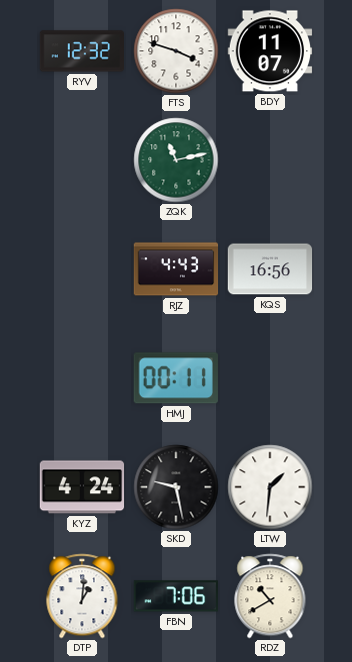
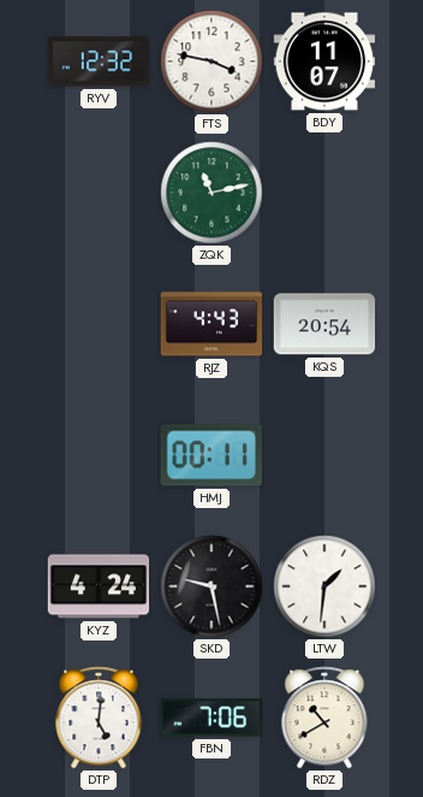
FTS: 3:48 -> 3:47
KQS: 16:56 -> 20:54
DTP: 1:01 -> 5:01
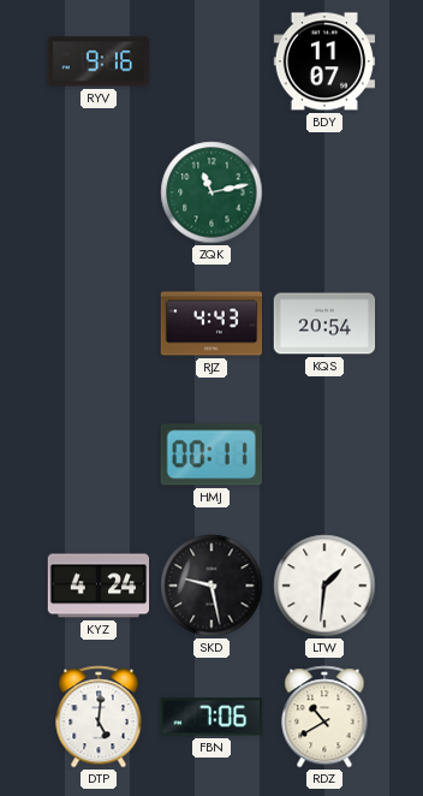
RYV: 12:32 -> 9:16
FTS: 3:47 -> none
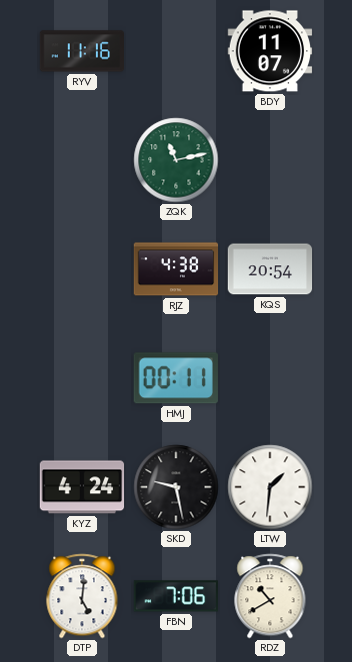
RYV: 9:16 -> 11:16
RJZ: 4:43 -> 4:38
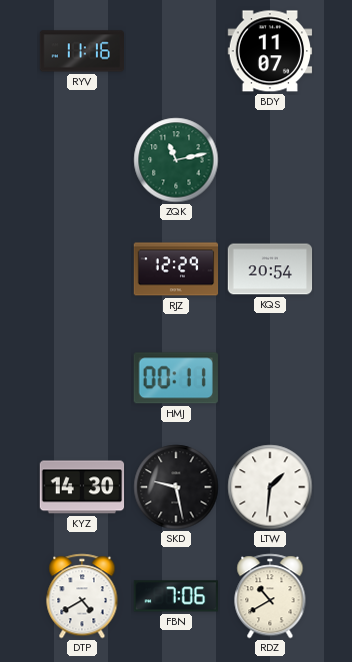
RJZ: 4:38 -> 12:29
KYZ: 4:24 -> 14:30
DTP: 5:01 -> 4:40
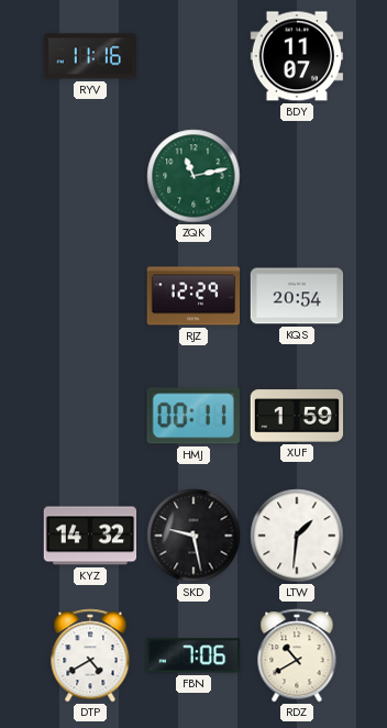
XUF: none -> 1:59
KYZ: 14:30 -> 14:32
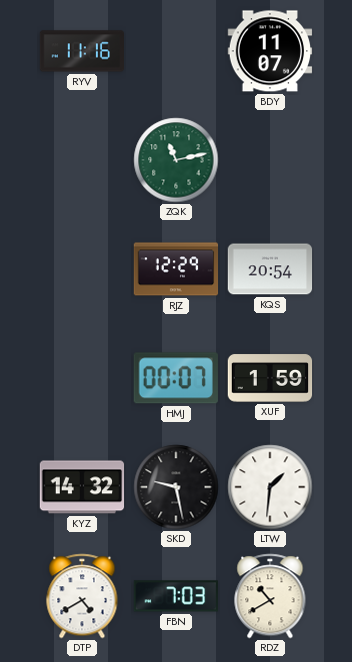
HMJ: 00:11 -> 00:07
FBN: 7:06 -> 7:03
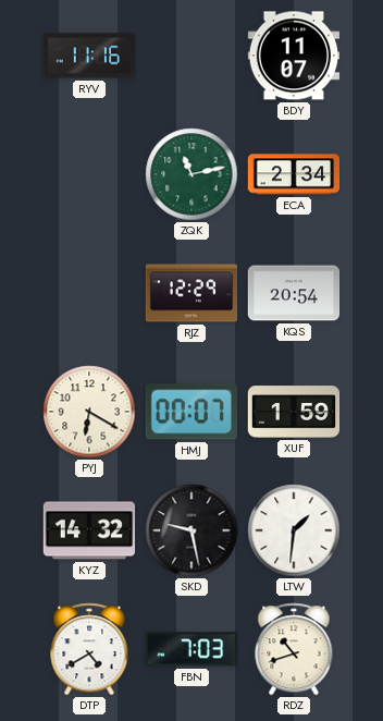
ECA: none -> 2:34
PYJ: none -> 6:20
RDZ: 10:40 -> 10:42
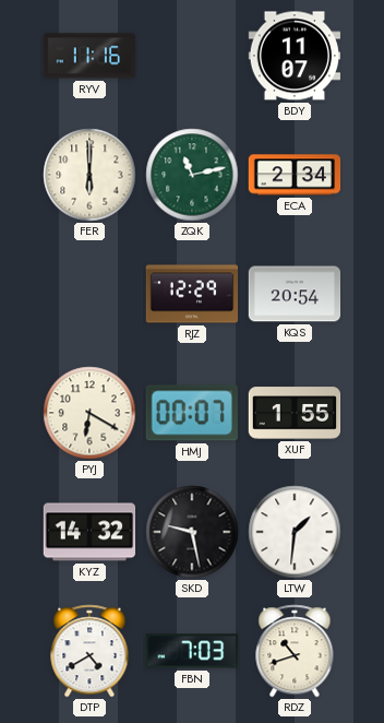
FER: none -> 6:00
XUF: 1:59 -> 1:55
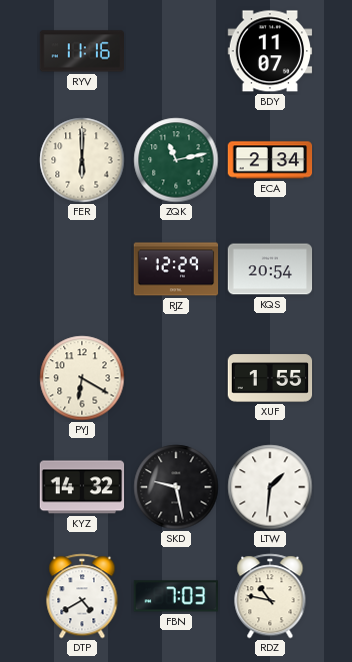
HMJ: 00:07 -> none
RDZ: 10:42 -> 10:47
